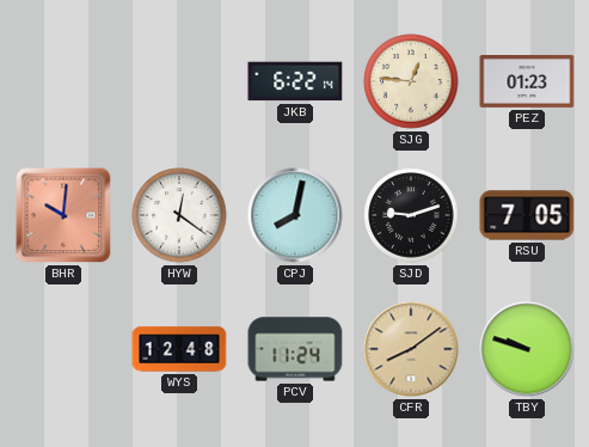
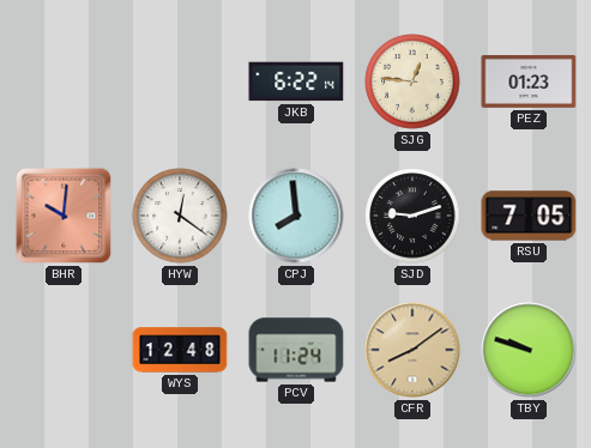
CPJ: 8:02 -> 7:59
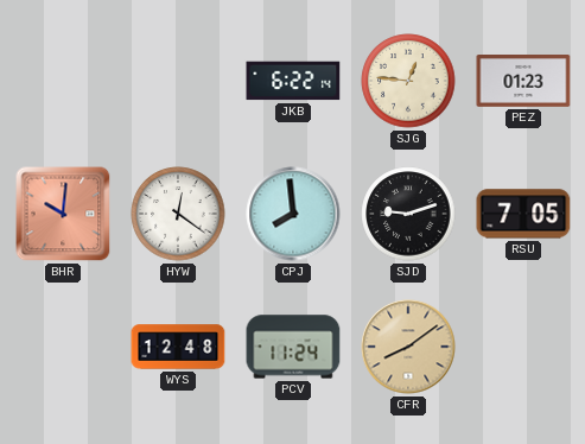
TBY: 9:48 -> none
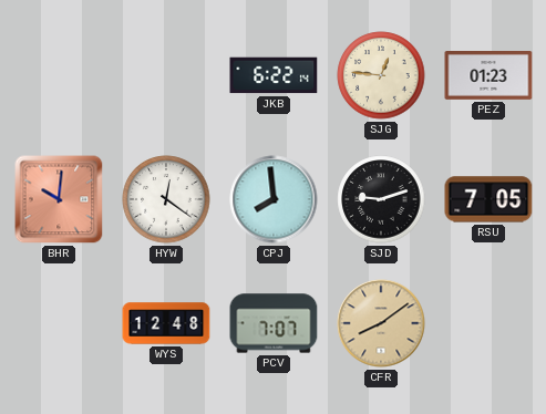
PCV: 11:24 -> 7:07
